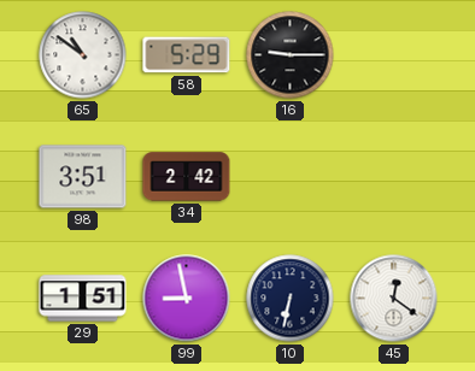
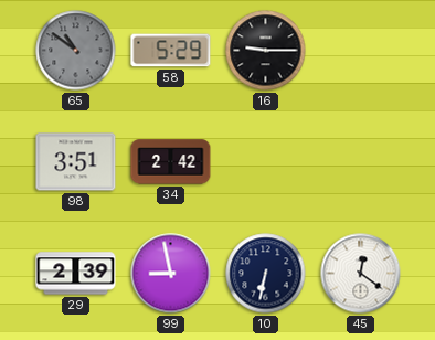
65 dial: white -> grey
29: 1:51 -> 2:39
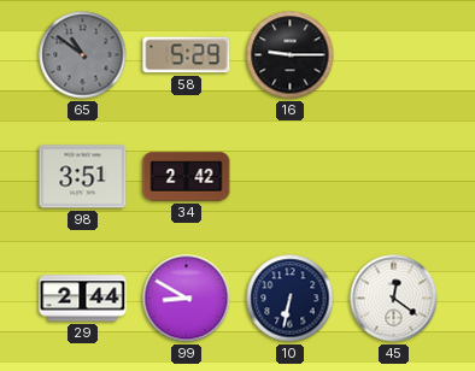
29: 2:39 -> 2:44
99: 8:58 -> 8:50
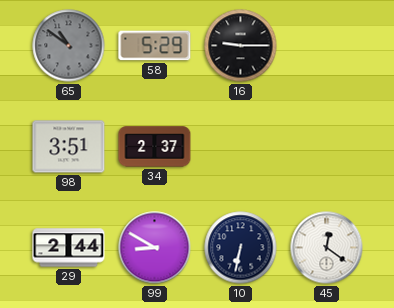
34: 2:42 -> 2:37
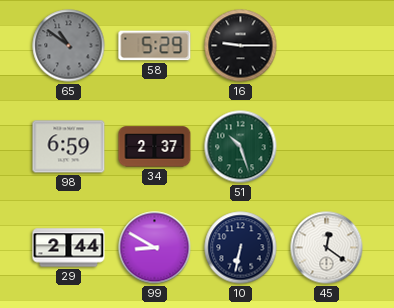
98: 3:51 -> 6:59
51: none -> 10:27
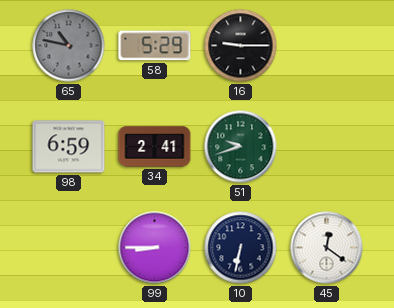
65: 10:51 -> 10:47
34: 2:37 -> 2:41
51: 10:27 -> 9:42
29: 2:44 -> none
99: 8:50 -> 8:45
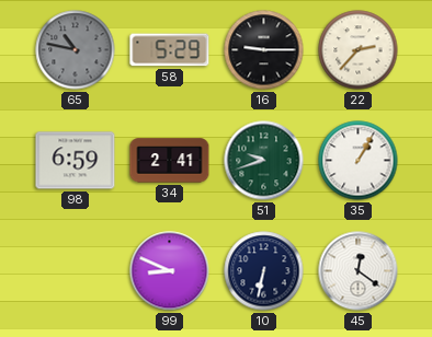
22: none -> 2:37
35: none -> 1:05
99: 8:45 -> 8:49
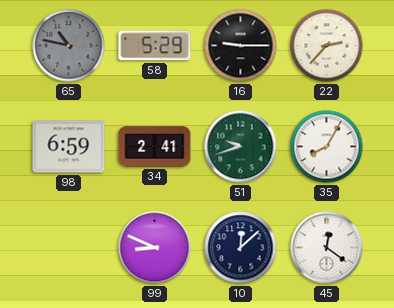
35: 1:05 -> 8:05
10: 6:32 -> 12:08
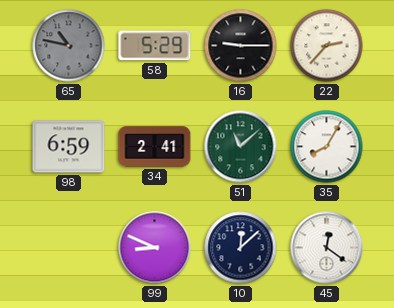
51: 9:42 -> 11:08
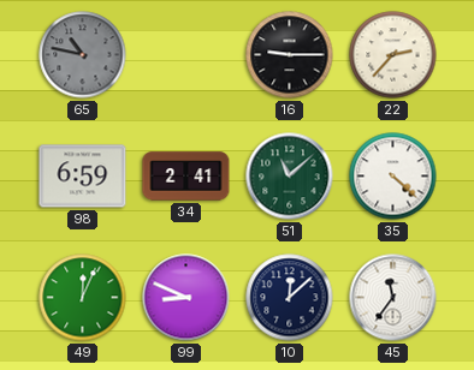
58: 5:29 -> none
35: 8:05 -> 4:22
49: none -> 12:04
45: 12:21 -> 11:36
